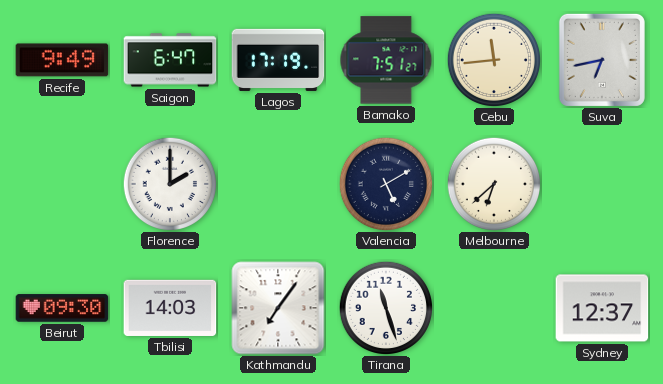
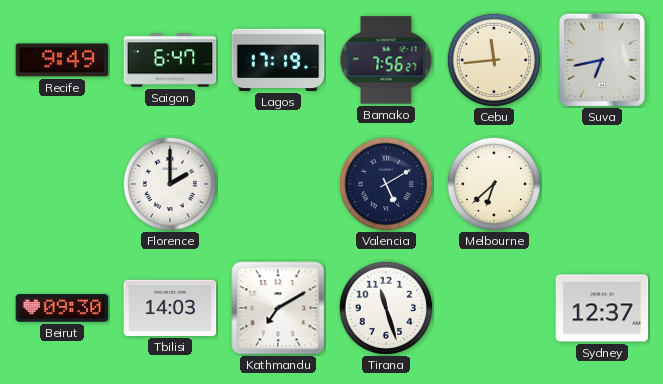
Bamako: 7:51 -> 7:56
Kathmandu: 7:06 -> 7:10
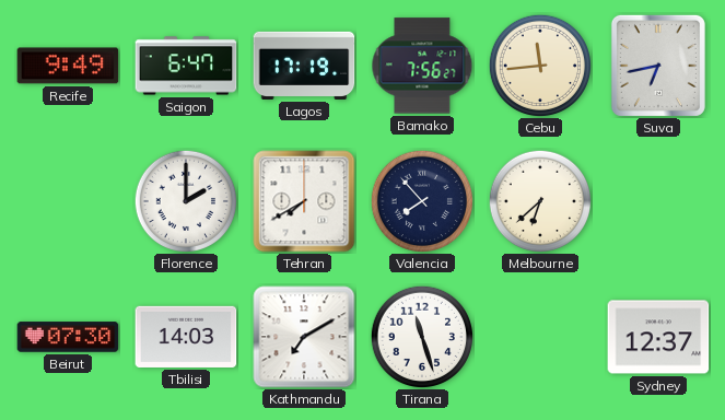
Tehran: none -> 7:40
Valencia: 5:10 -> 7:53
Beirut: 09:30 -> 07:30
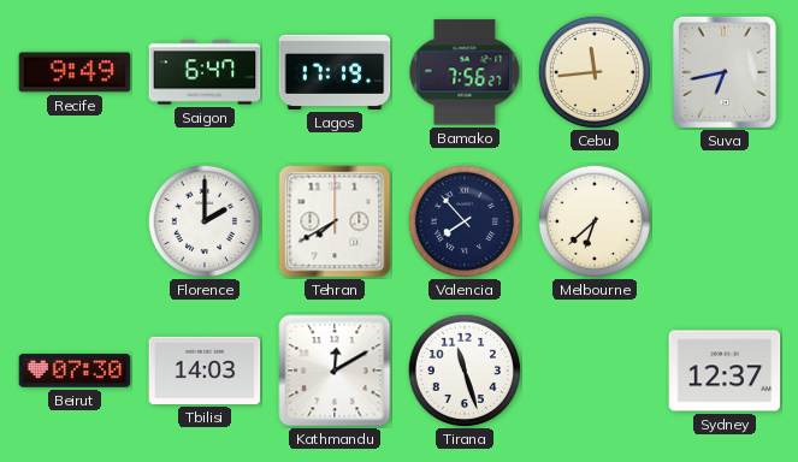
Kathmandu: 7:10 -> 12:10
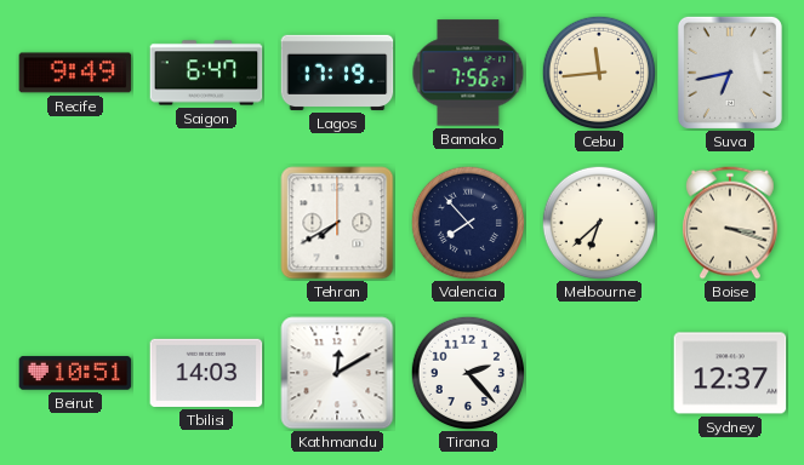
Florence: 2:00 -> none
Boise: none -> 3:18
Beirut: 07:30 -> 10:51
Tirana: 11:27 -> 2:23
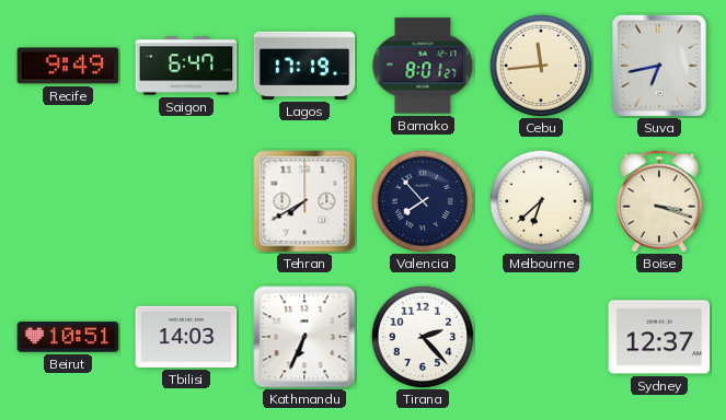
Bamako: 7:56 -> 8:01
Kathmandu: 12:10 -> 6:34
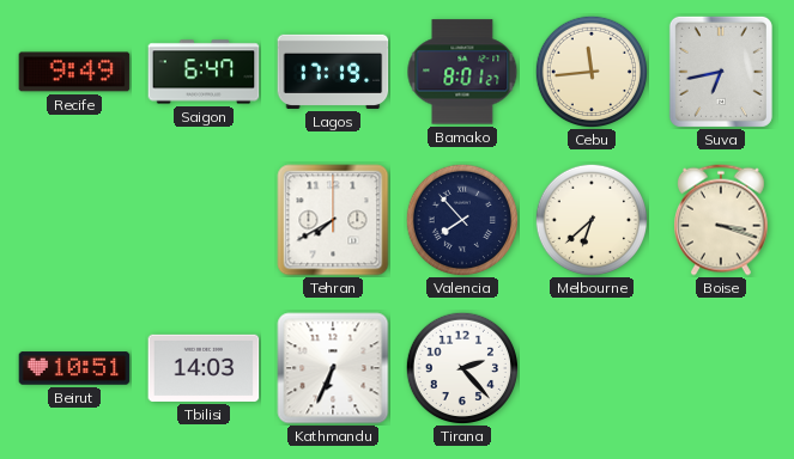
Sydney: 12:37 -> none
